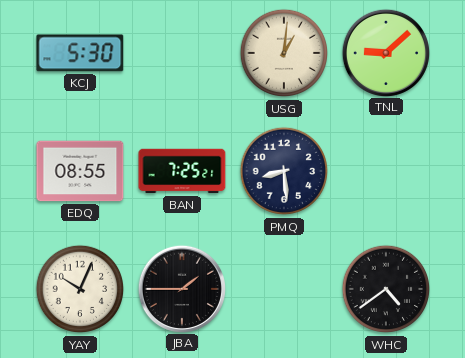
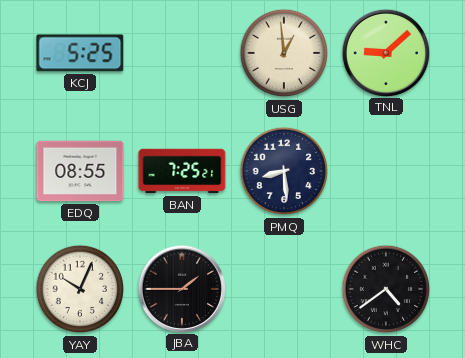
KCJ: 5:30 -> 5:25
USG: 1:01 -> 12:59
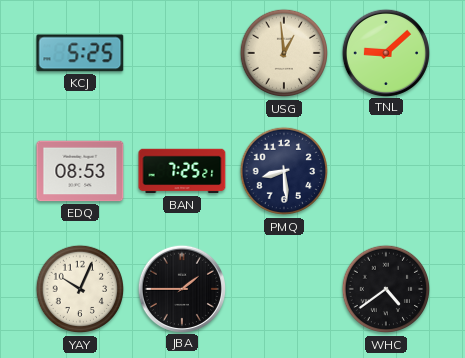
EDQ: 08:55 -> 08:53
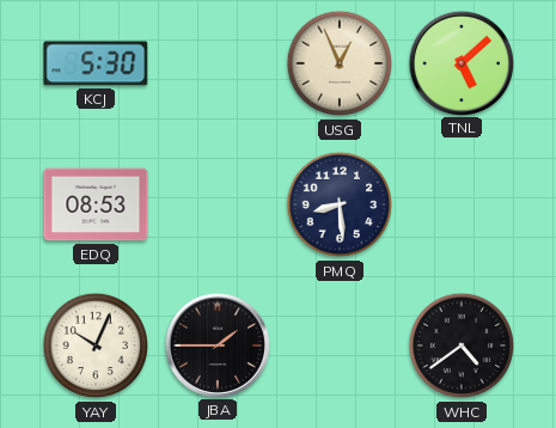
KCJ: 5:25 -> 5:30
USG: 12:59 -> 12:56
TNL: 9:08 -> 5:08
BAN: 7:25 -> none
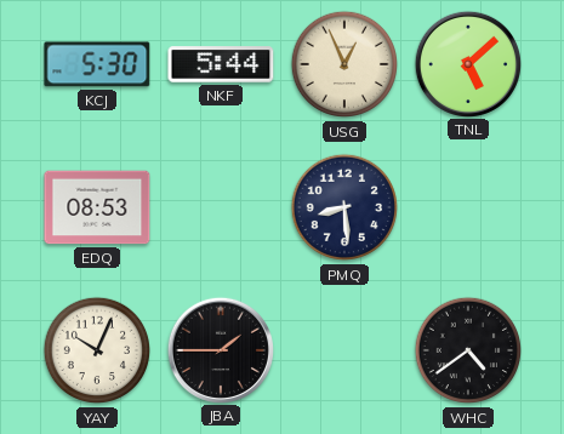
NKF: none -> 5:44
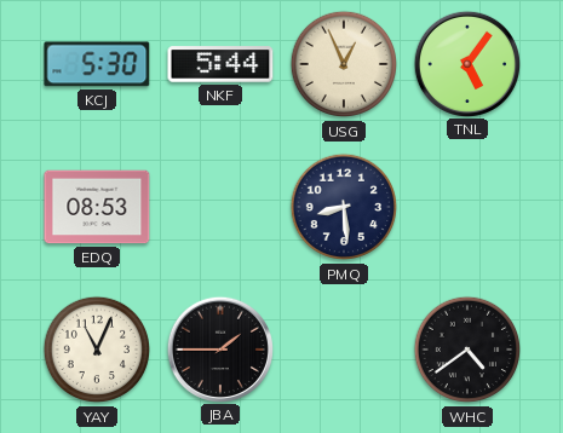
TNL: 5:08 -> 5:06
YAY: 10:04 -> 11:04
